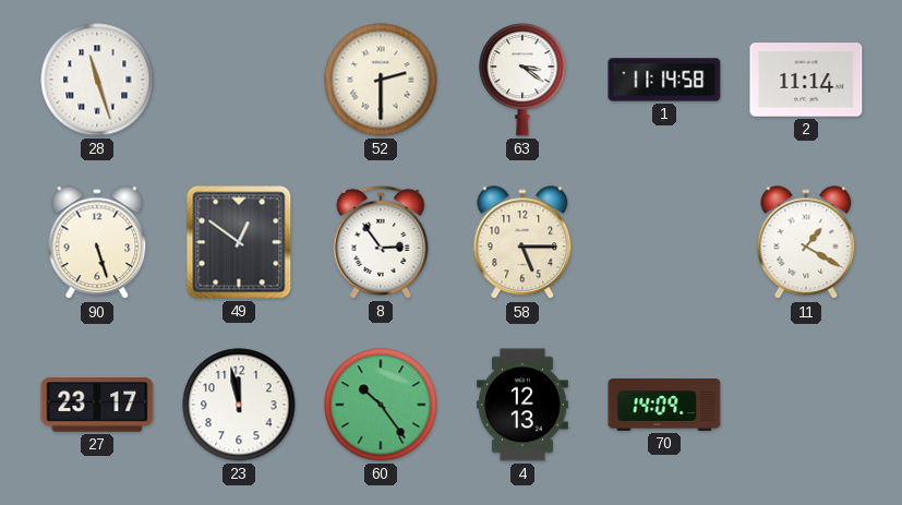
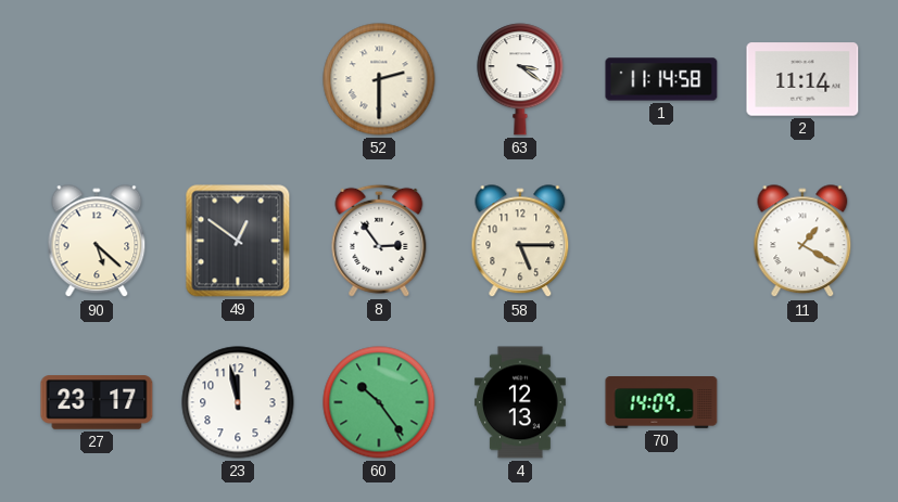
28: 11:27 -> none
90: 5:27 -> 5:22
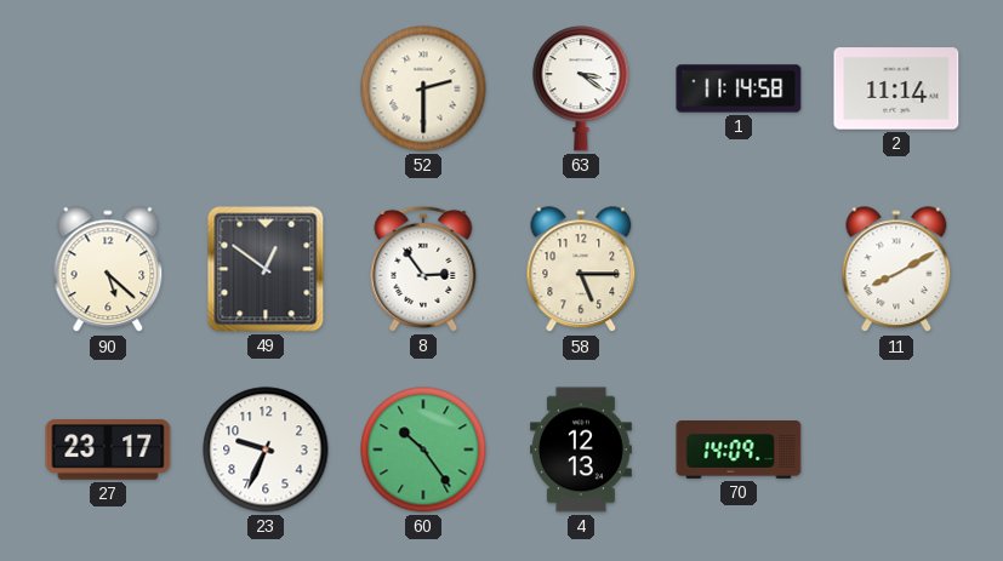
11: 1:20 -> 8:10
23: 11:58 -> 9:34
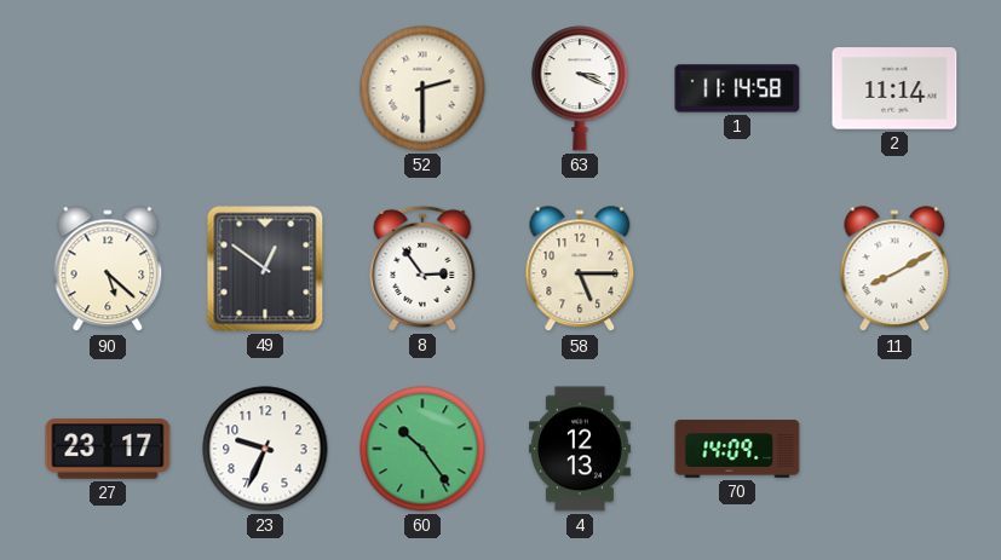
63: 3:21 -> 3:19
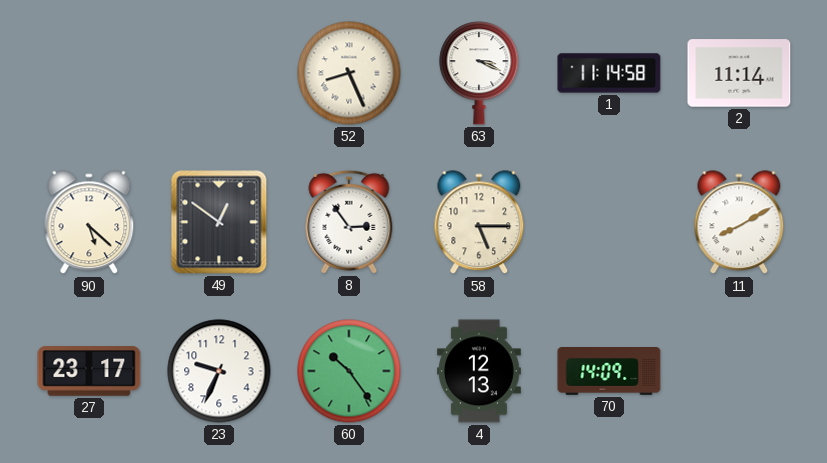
52: 2:30 -> 8:26
